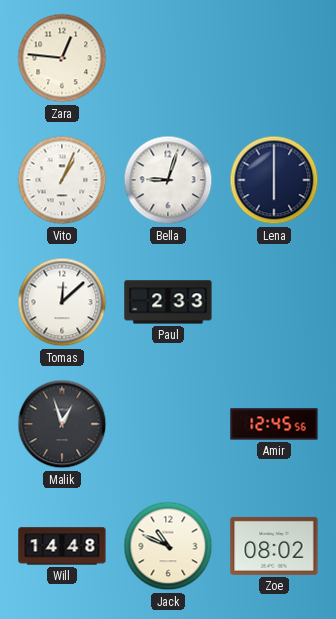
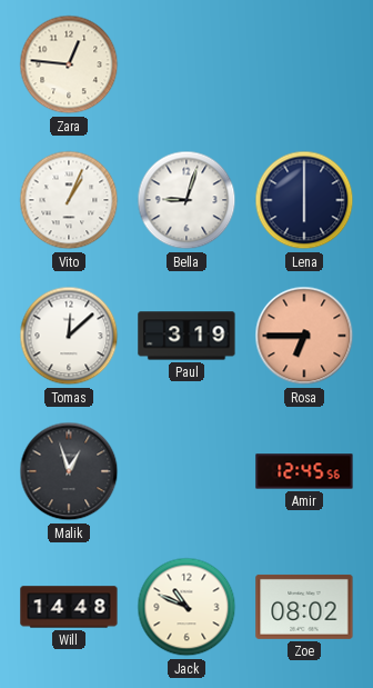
Paul: 2:33 -> 3:19
Rosa: none -> 6:45
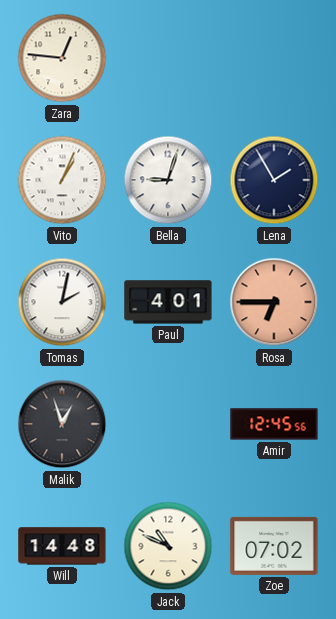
Lena: 6:00 -> 1:55
Tomas: 12:08 -> 2:02
Paul: 3:19 -> 4:01
Zoe: 08:02 -> 07:02
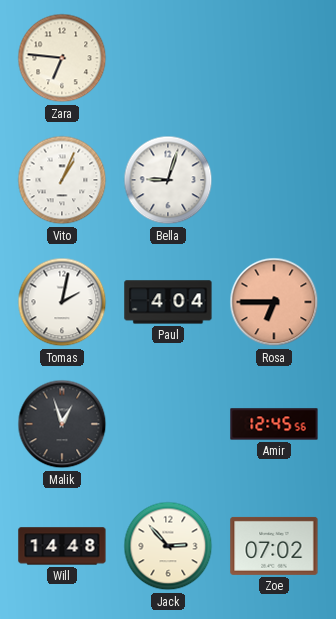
Zara: 12:46 -> 6:46
Lena: 1:55 -> none
Paul: 4:01 -> 4:04
Jack: 10:49 -> 2:53
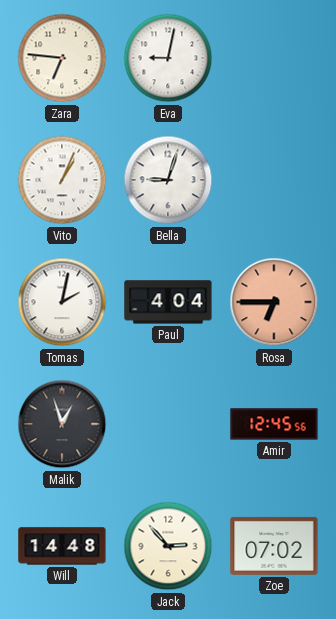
Eva: none -> 9:02
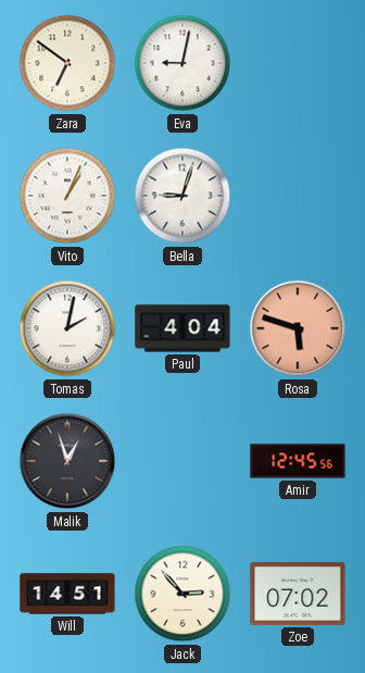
Zara: 6:46 -> 6:51
Rosa: 6:45 -> 5:48
Will: 14:48 -> 14:51
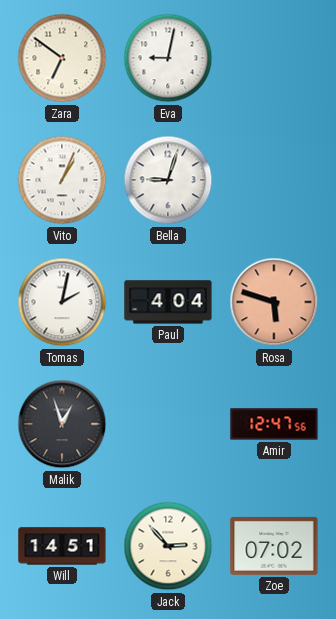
Amir: 12:45 -> 12:47
